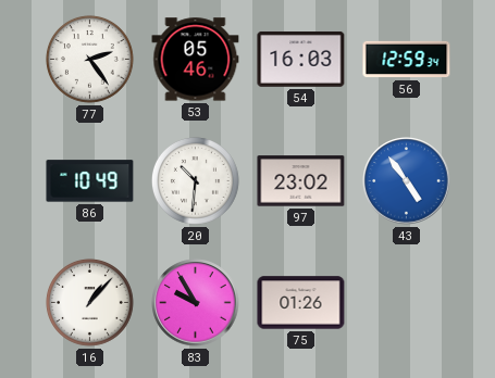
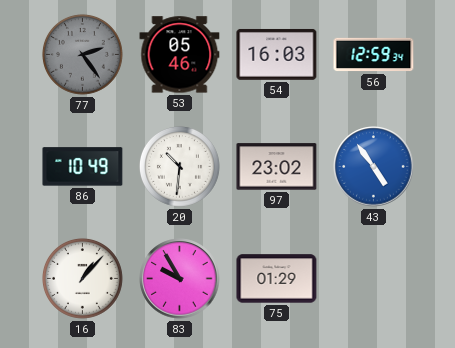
77 dial: white -> grey
75: 01:26 -> 01:29
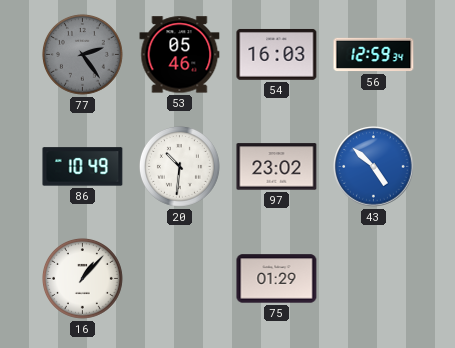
43: 4:54 -> 4:52
83: 9:55 -> none
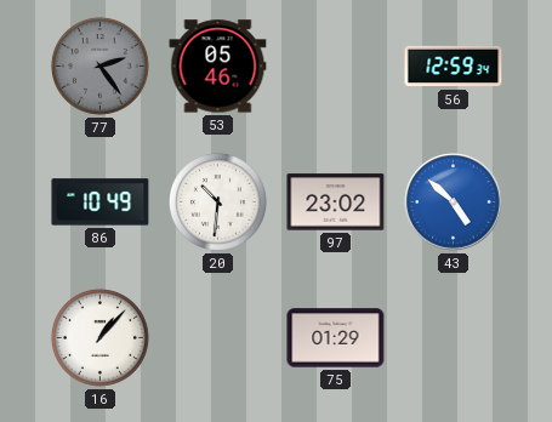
54: 16:03 -> none
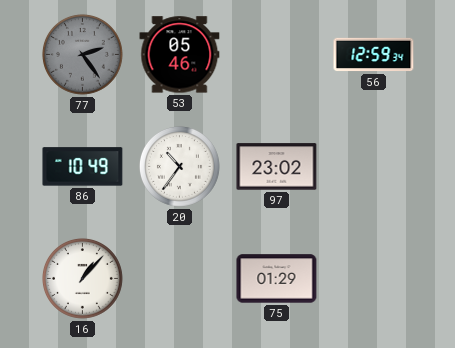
20: 10:31 -> 10:36
43: 4:52 -> none
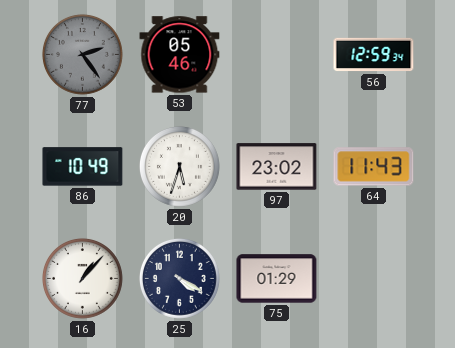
20: 10:36 -> 5:33
64: none -> 11:43
25: none -> 4:20
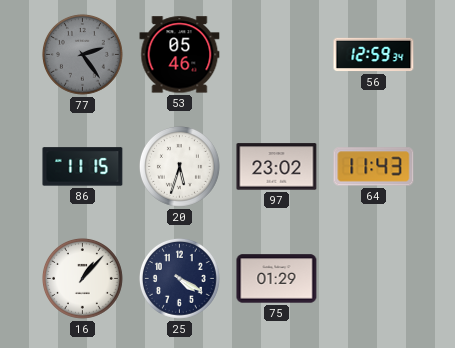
86: 10:49 -> 11:15
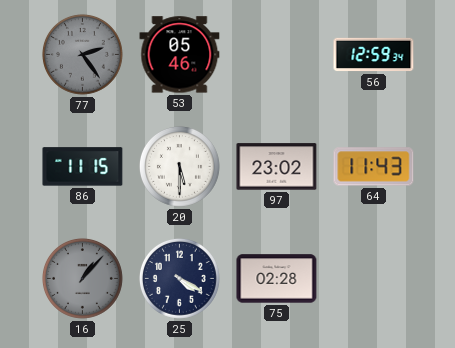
20: 5:33 -> 5:30
16 dial: white -> grey
75: 01:29 -> 02:28
